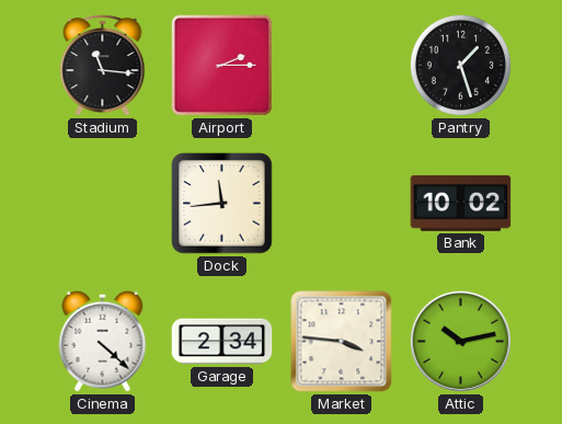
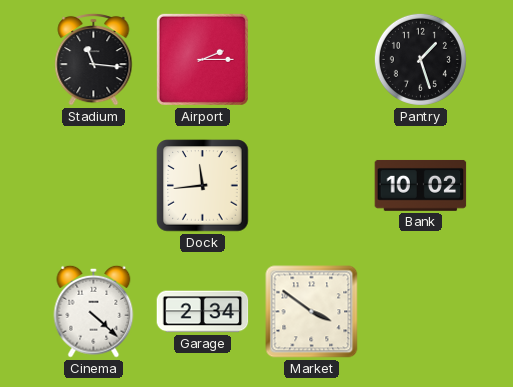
Market: 3:46 -> 3:51
Attic: 10:13 -> none
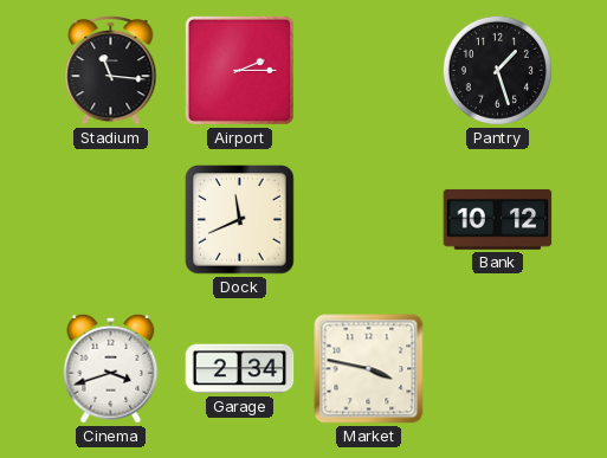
Dock: 11:44 -> 11:41
Bank: 10:02 -> 10:12
Cinema: 4:22 -> 3:42
Market: 3:51 -> 3:47
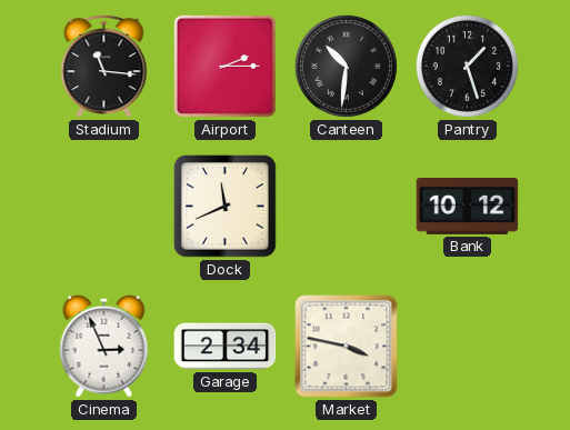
Canteen: none -> 10:31
Cinema: 3:42 -> 2:56
